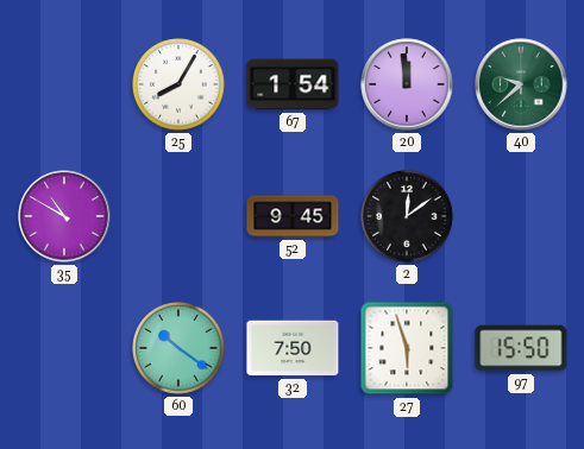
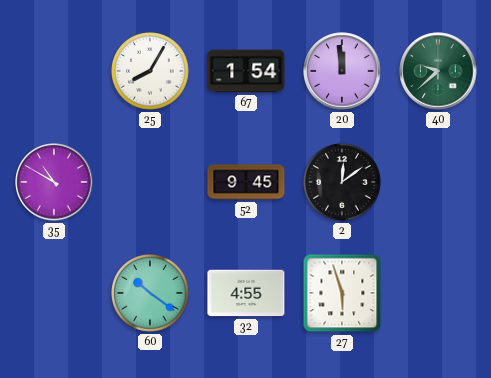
32: 7:50 -> 4:55
97: 15:50 -> none
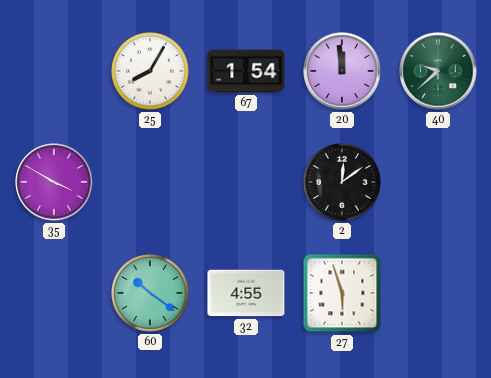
35: 10:50 -> 3:50
52: 9:45 -> none
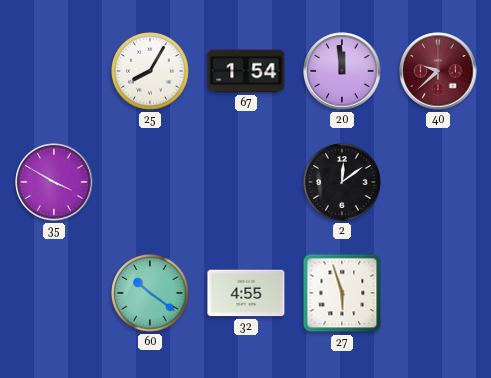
40 dial: green -> burgundy
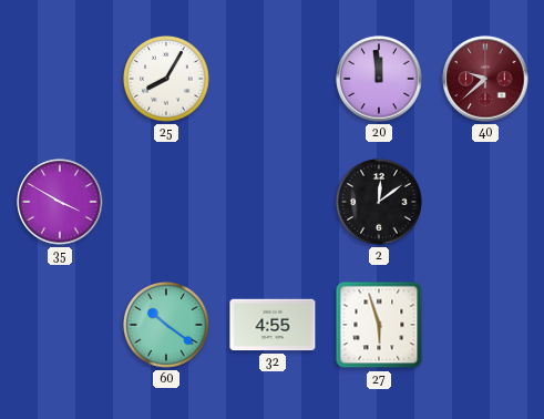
67: 1:54 -> none
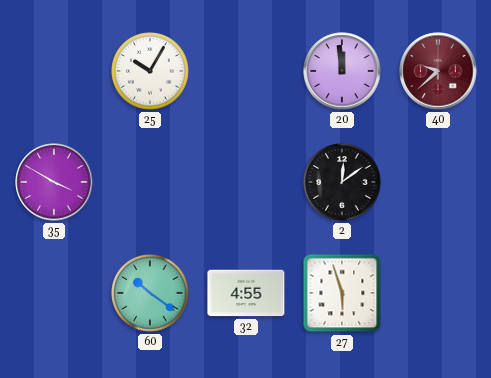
25: 8:05 -> 10:05
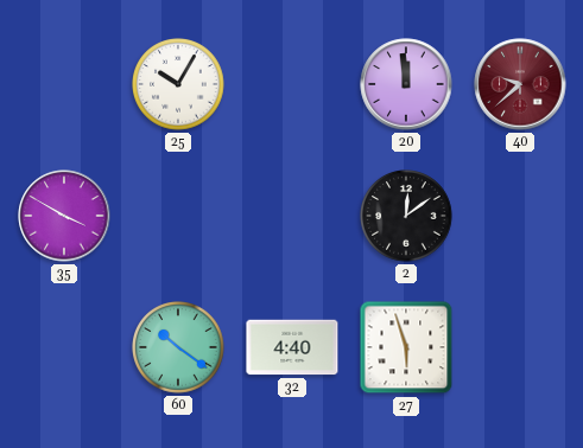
32: 4:55 -> 4:40
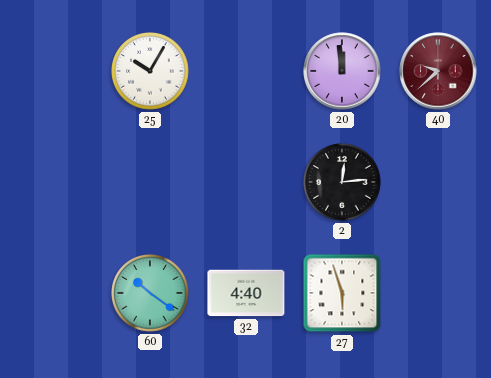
35: 3:50 -> none
2: 12:09 -> 12:14
